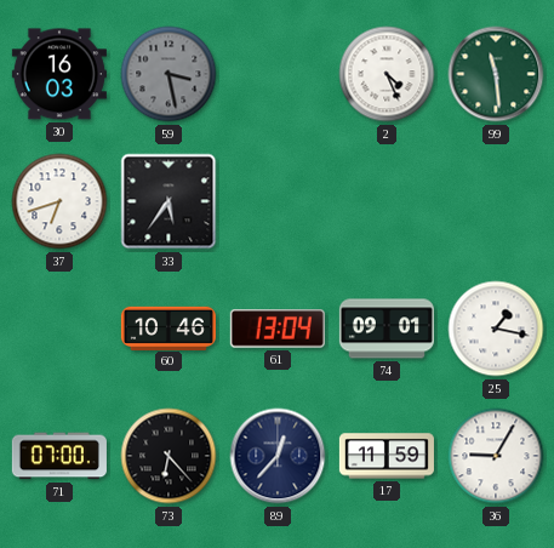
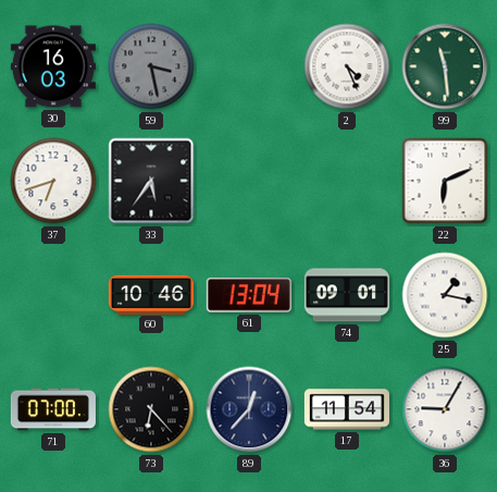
22: none -> 6:11
17: 11:59 -> 11:54
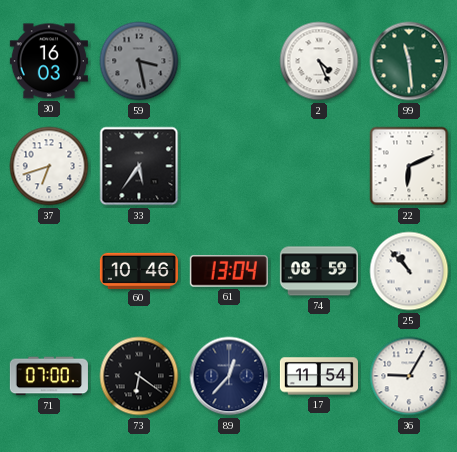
74: 09:01 -> 08:59
25: 1:17 -> 10:53
73: 6:23 -> 6:21
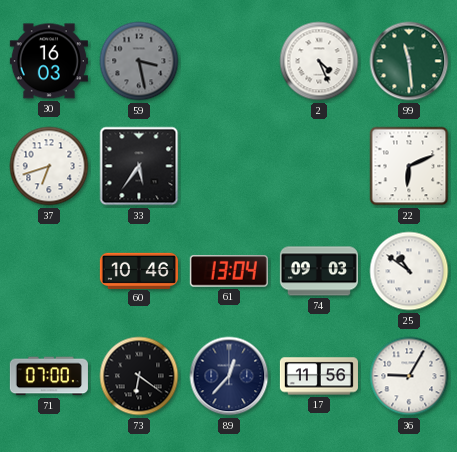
74: 08:59 -> 09:03
25: 10:53 -> 10:51
17: 11:54 -> 11:56
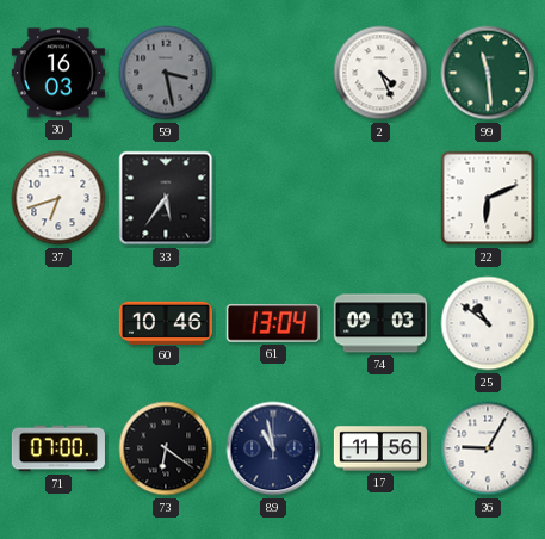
89: 12:37 -> 10:58
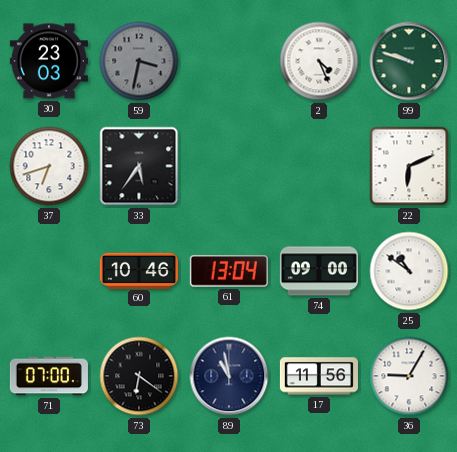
30: 16:03 -> 23:03
59: 3:28 -> 3:32
99: 11:29 -> 9:48
74: 09:03 -> 09:00
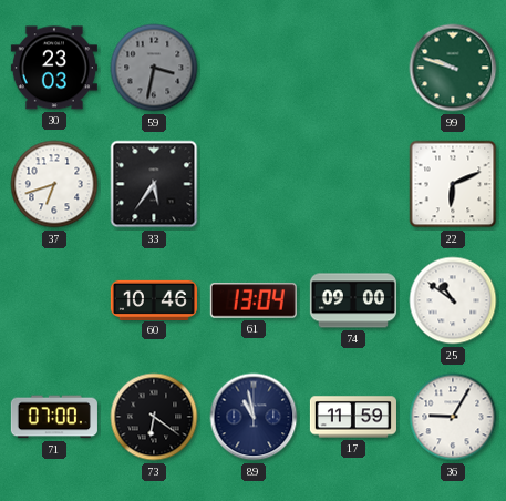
2: 4:26 -> none
17: 11:56 -> 11:59
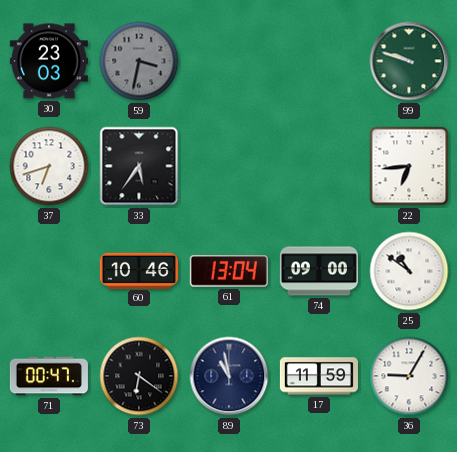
22: 6:11 -> 6:44
71: 07:00 -> 00:47
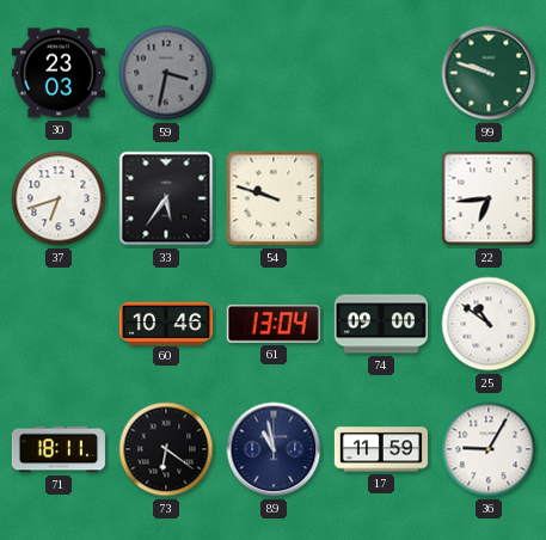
54: none -> 9:48
71: 00:47 -> 18:11
